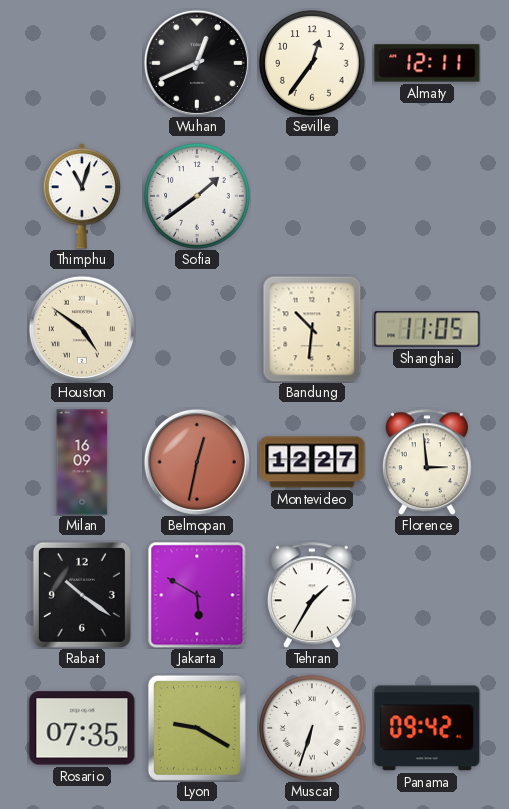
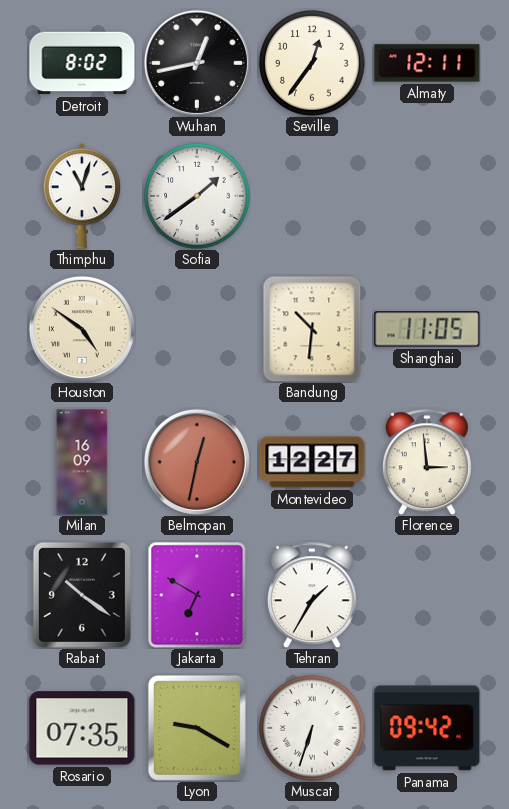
Detroit: none -> 8:02
Wuhan: 12:41 -> 12:43
Jakarta: 5:50 -> 6:50
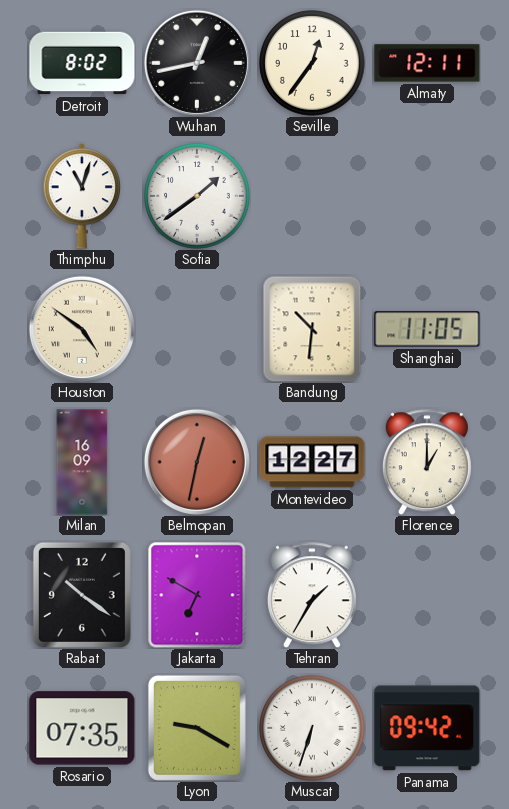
Florence: 2:59 -> 1:00
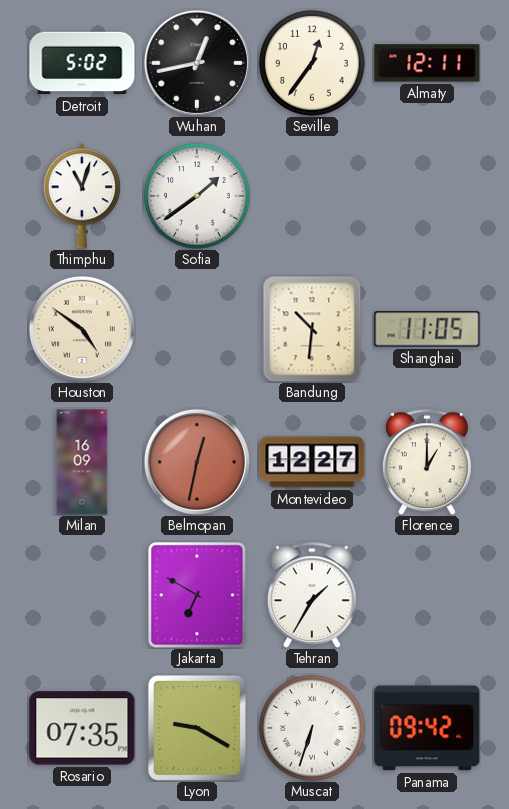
Detroit: 8:02 -> 5:02
Rabat: 10:21 -> none
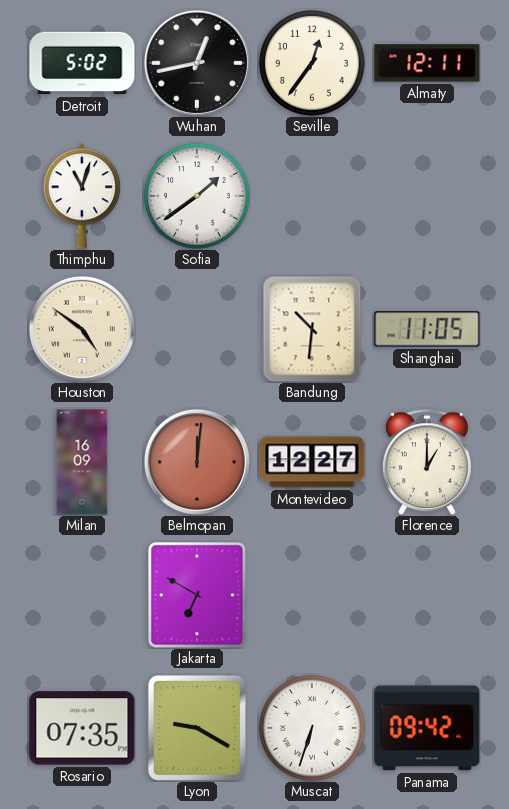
Belmopan: 12:32 -> 12:01
Tehran: 1:35 -> none
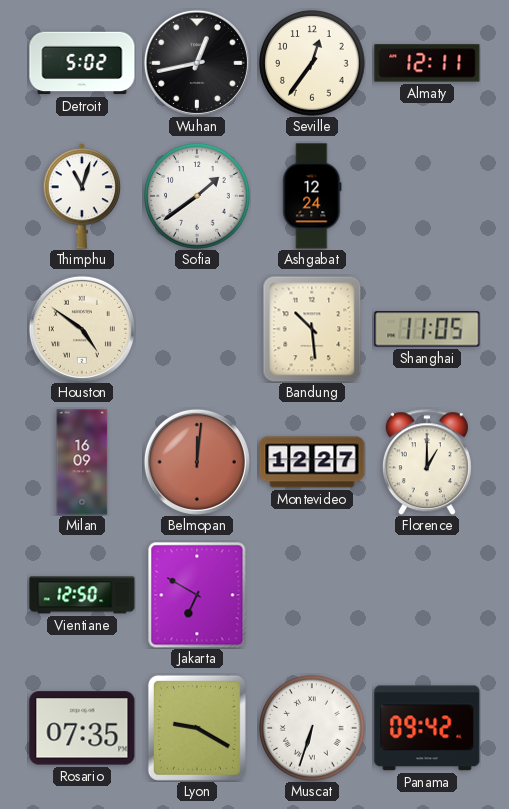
Ashgabat: none -> 12:24
Bandung: 10:31 -> 10:29
Vientiane: none -> 12:50
